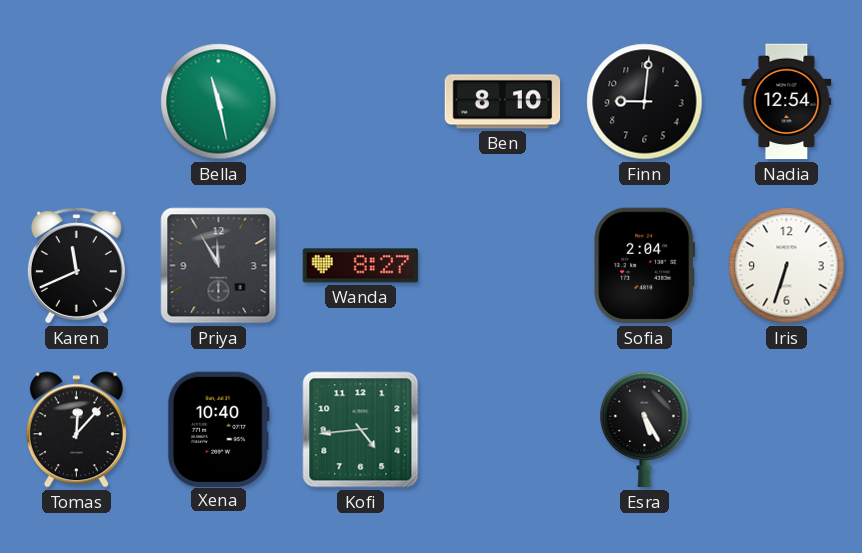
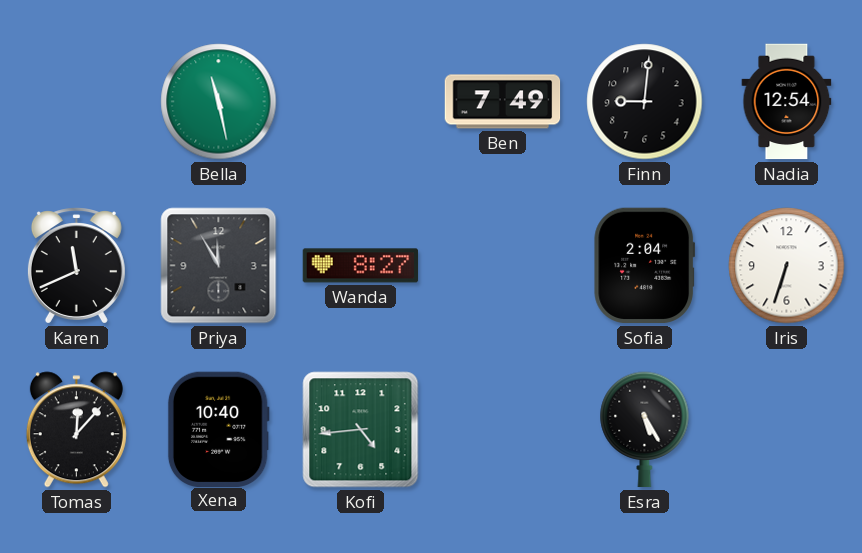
Ben: 8:10 -> 7:49
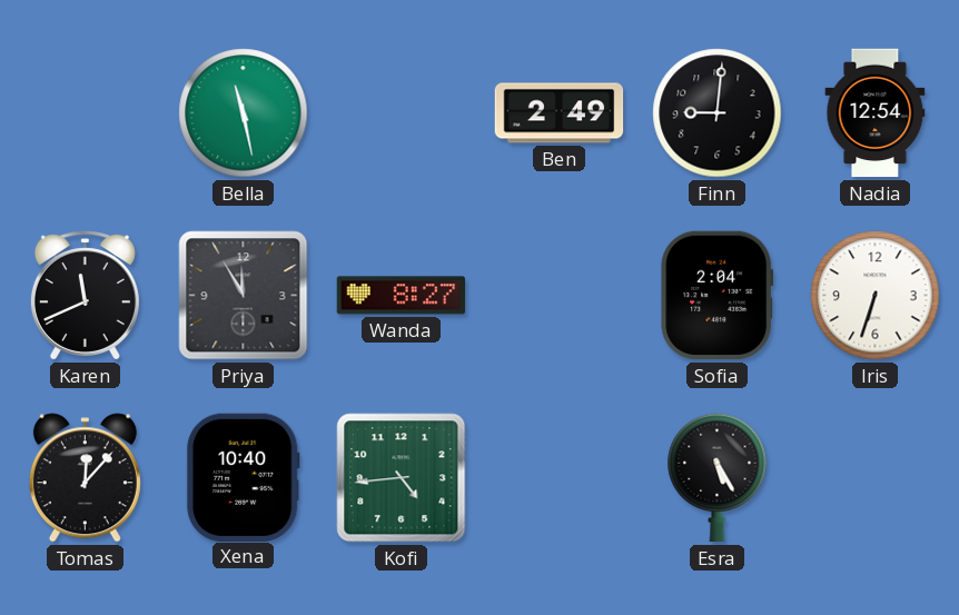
Ben: 7:49 -> 2:49
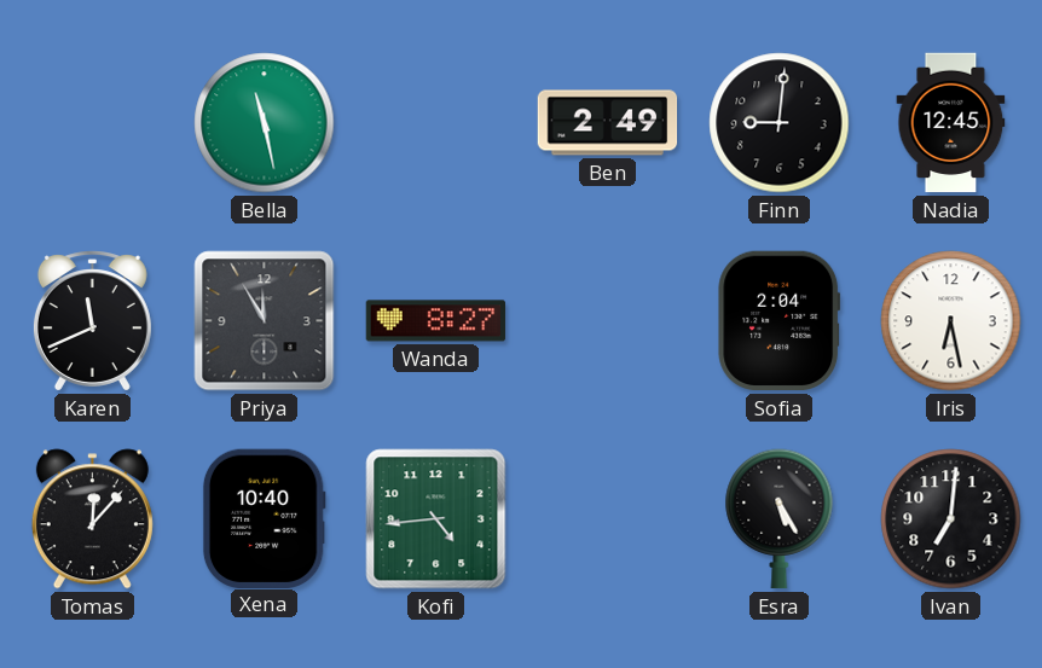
Nadia: 12:54 -> 12:45
Iris: 6:33 -> 6:28
Ivan: none -> 7:01
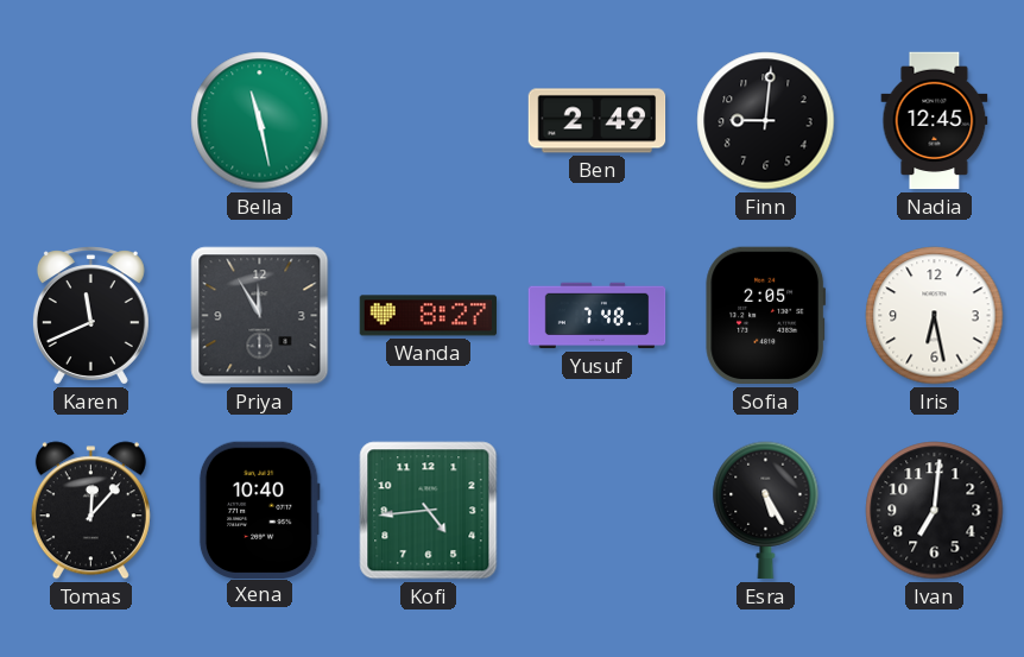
Yusuf: none -> 7:48
Sofia: 2:04 -> 2:05
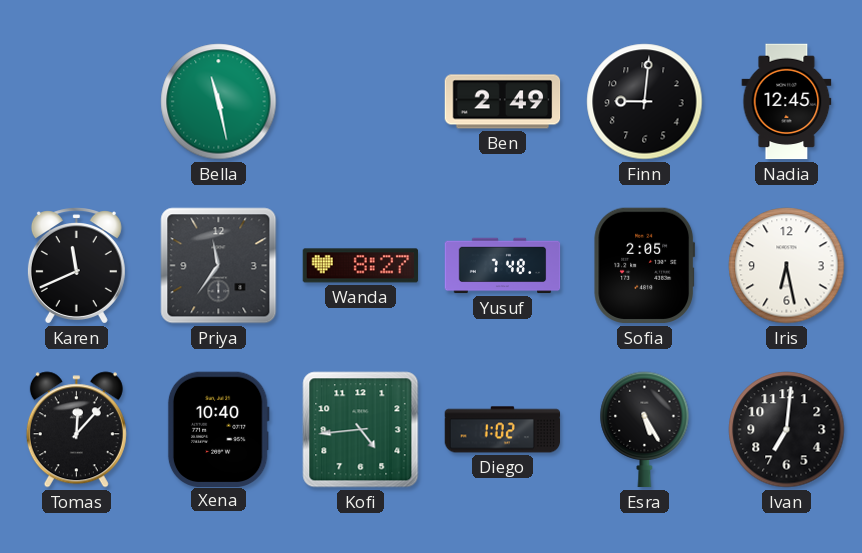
Priya: 11:55 -> 11:36
Diego: none -> 1:02
